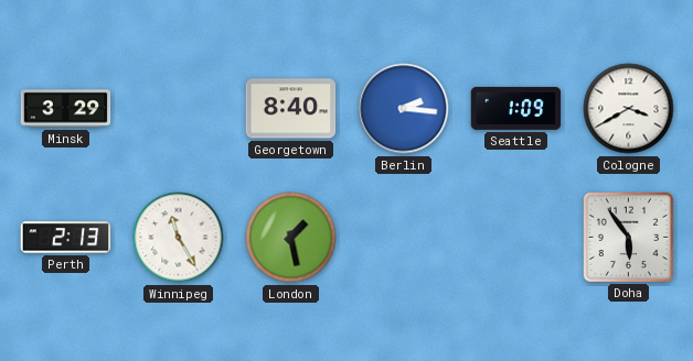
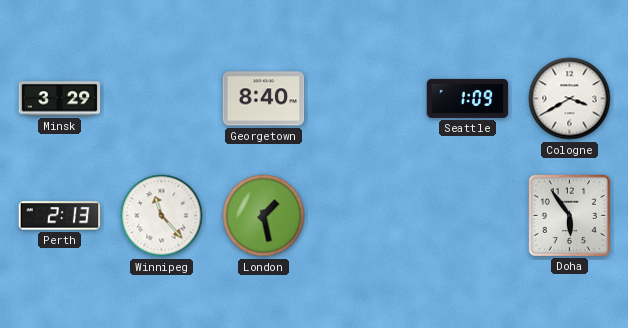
Berlin: 2:16 -> none
Winnipeg: 11:25 -> 11:23
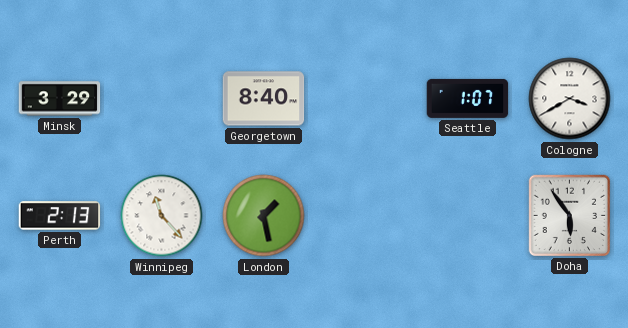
Seattle: 1:09 -> 1:07
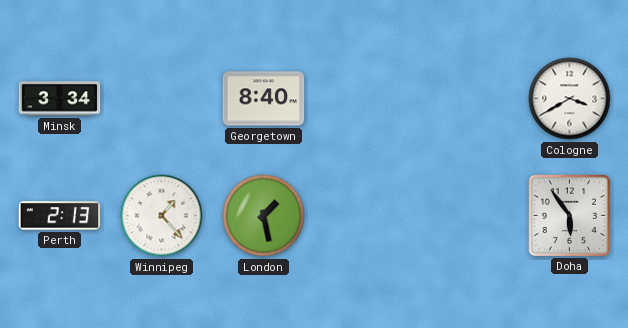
Minsk: 3:29 -> 3:34
Seattle: 1:07 -> none
Winnipeg: 11:23 -> 1:23
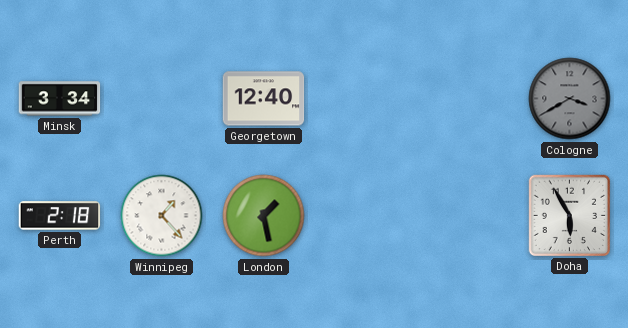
Georgetown: 8:40 -> 12:40
Cologne dial: white -> grey
Perth: 2:13 -> 2:18
Doha: 5:54 -> 5:55
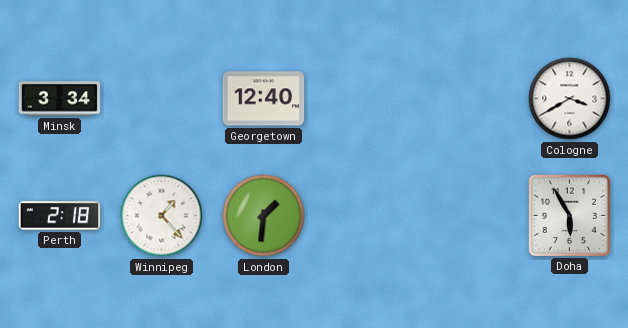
Cologne dial: grey -> white
London: 1:28 -> 1:31
